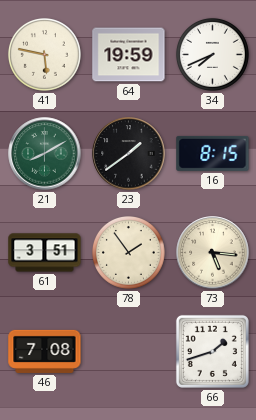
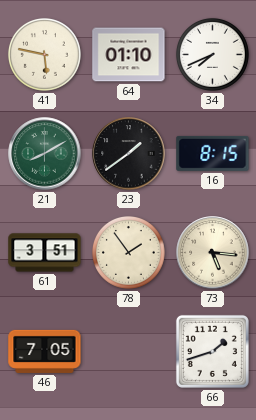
64: 19:59 -> 01:10
46: 7:08 -> 7:05
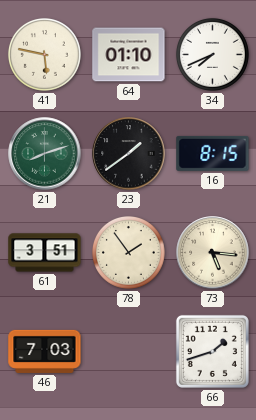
21: 8:10 -> 8:12
46: 7:05 -> 7:03
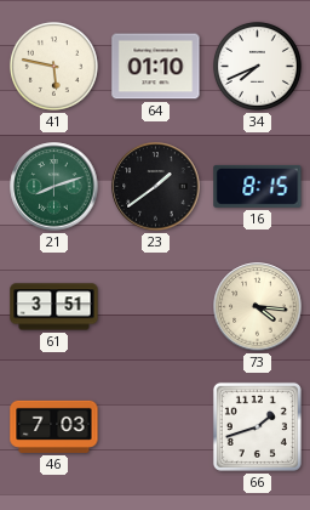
78: 1:54 -> none
73: 5:16 -> 4:16
